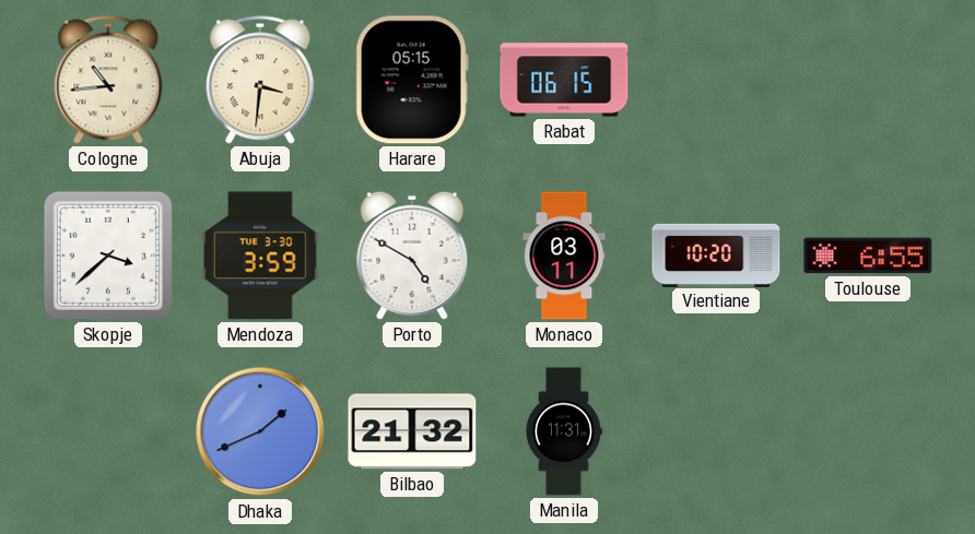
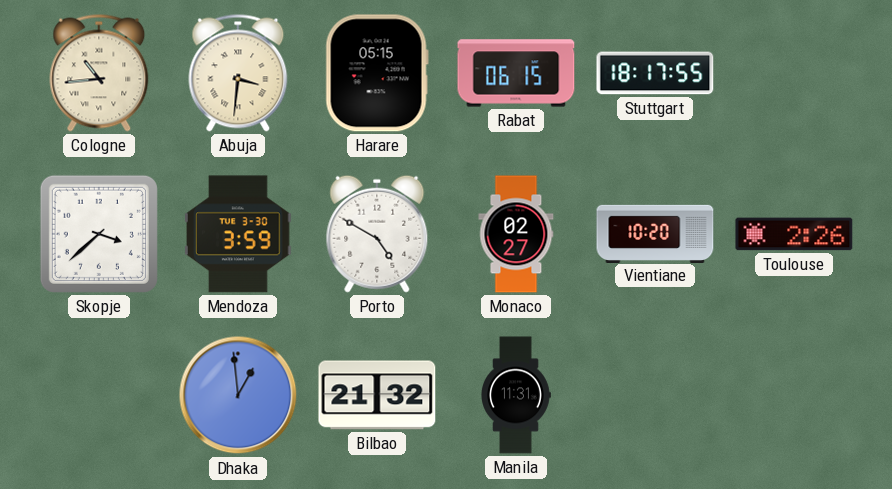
Stuttgart: none -> 18:17
Monaco: 03:11 -> 02:27
Toulouse: 6:55 -> 2:26
Dhaka: 1:41 -> 12:59
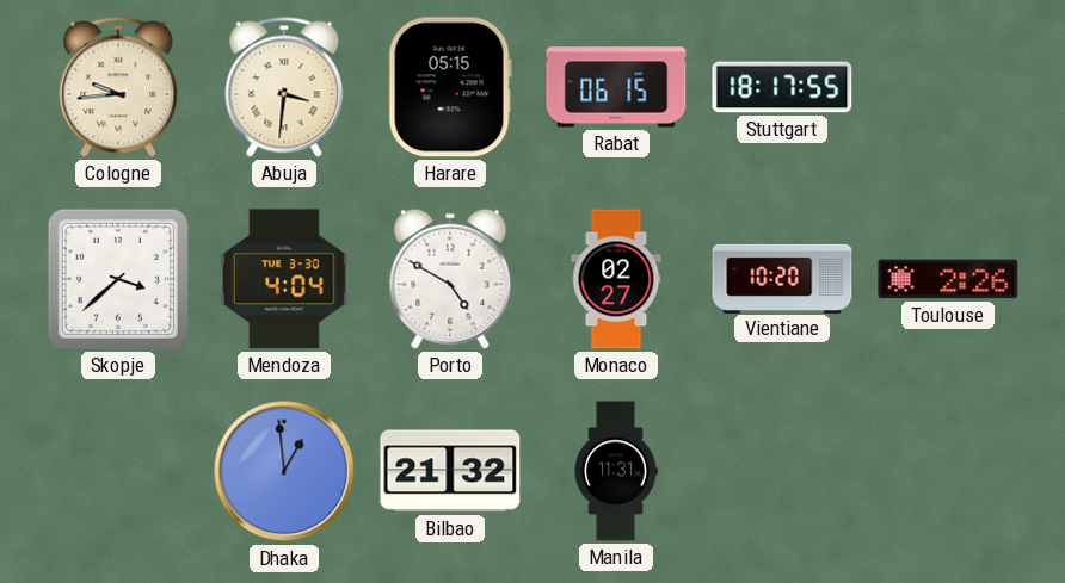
Cologne: 10:44 -> 9:44
Mendoza: 3:59 -> 4:04
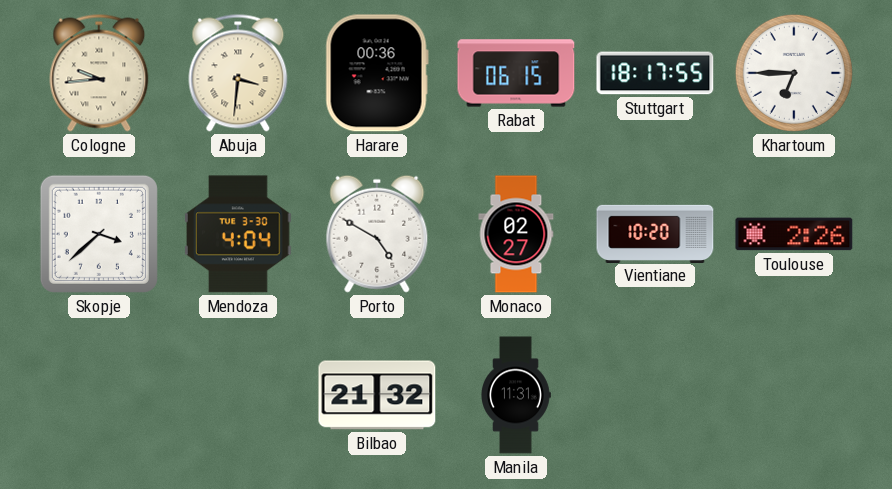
Harare: 05:15 -> 00:36
Khartoum: none -> 6:45
Dhaka: 12:59 -> none
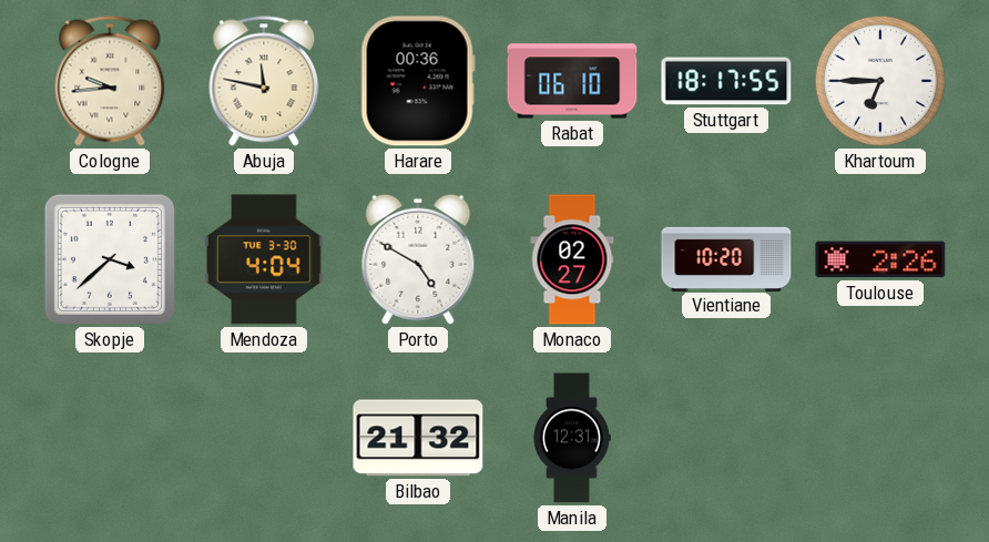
Abuja: 3:31 -> 11:47
Rabat: 06:15 -> 06:10
Manila: 11:31 -> 12:31
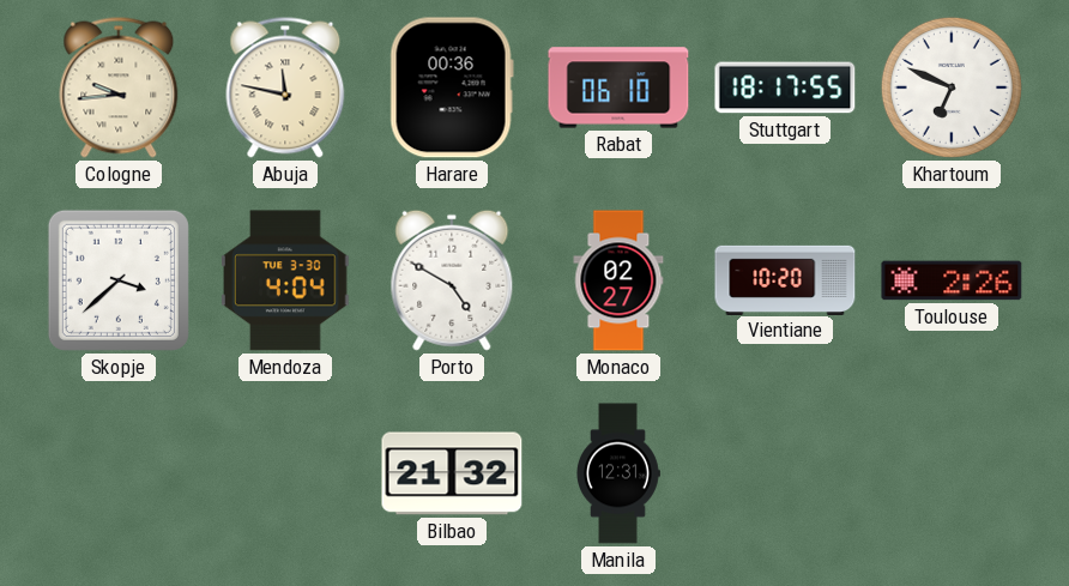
Khartoum: 6:45 -> 6:49
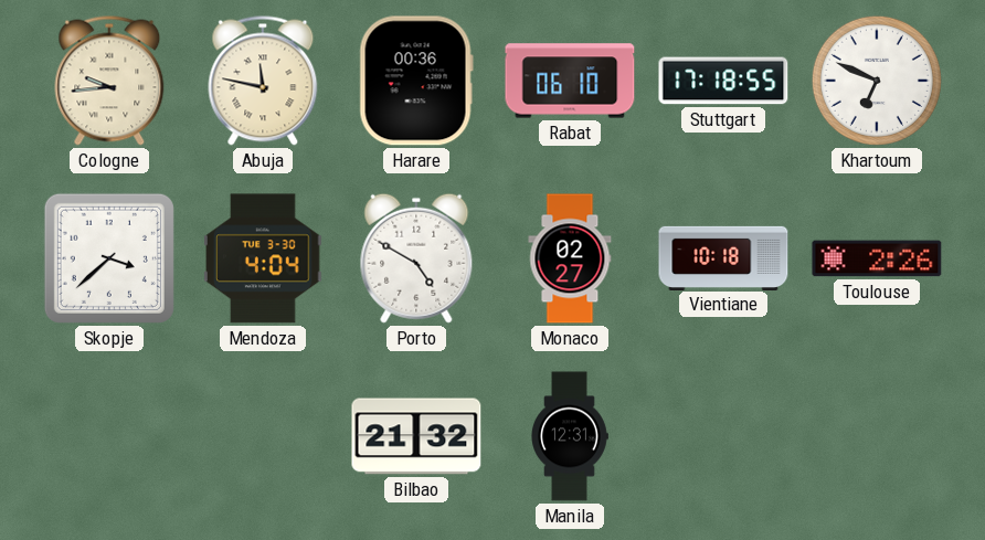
Stuttgart: 18:17 -> 17:18
Vientiane: 10:20 -> 10:18
